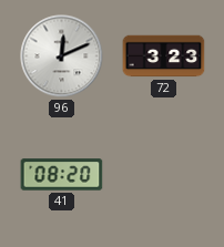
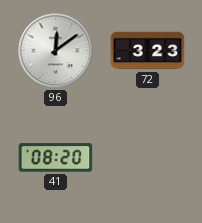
96: 12:11 -> 12:09
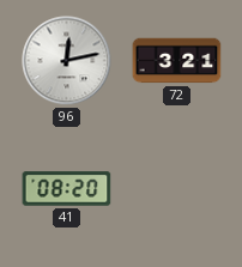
96: 12:09 -> 12:13
72: 3:23 -> 3:21
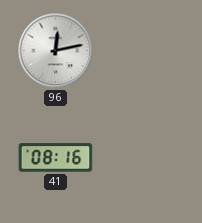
72: 3:21 -> none
41: 08:20 -> 08:16
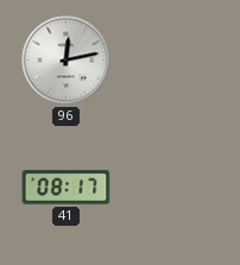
41: 08:16 -> 08:17
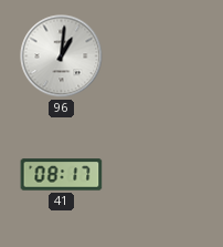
96: 12:13 -> 1:01
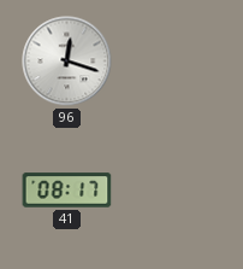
96: 1:01 -> 12:18
